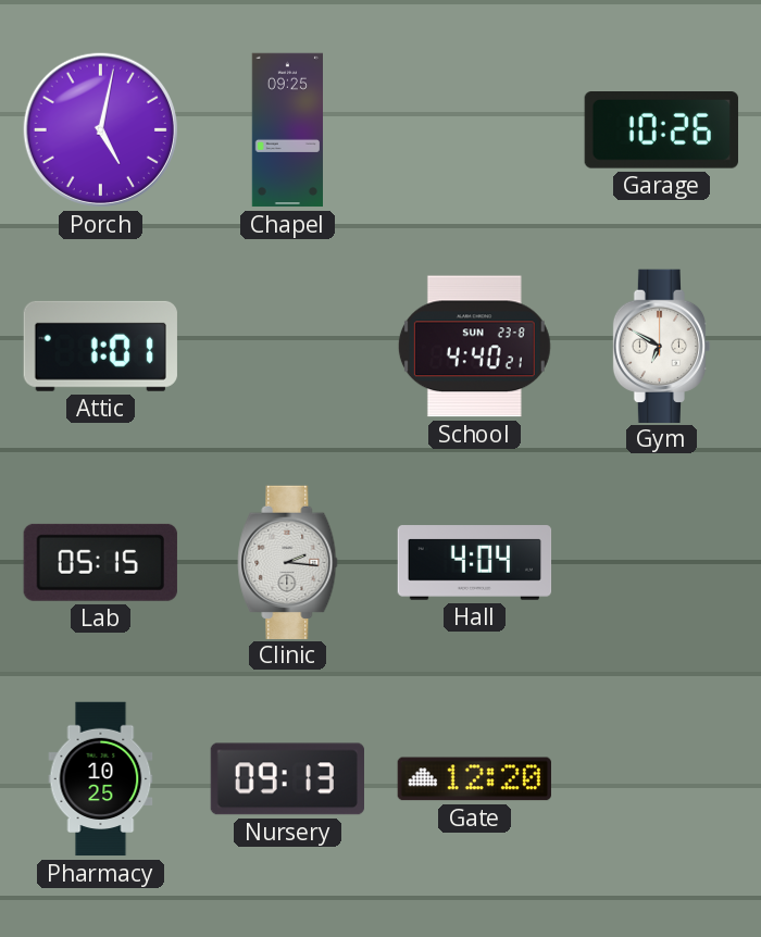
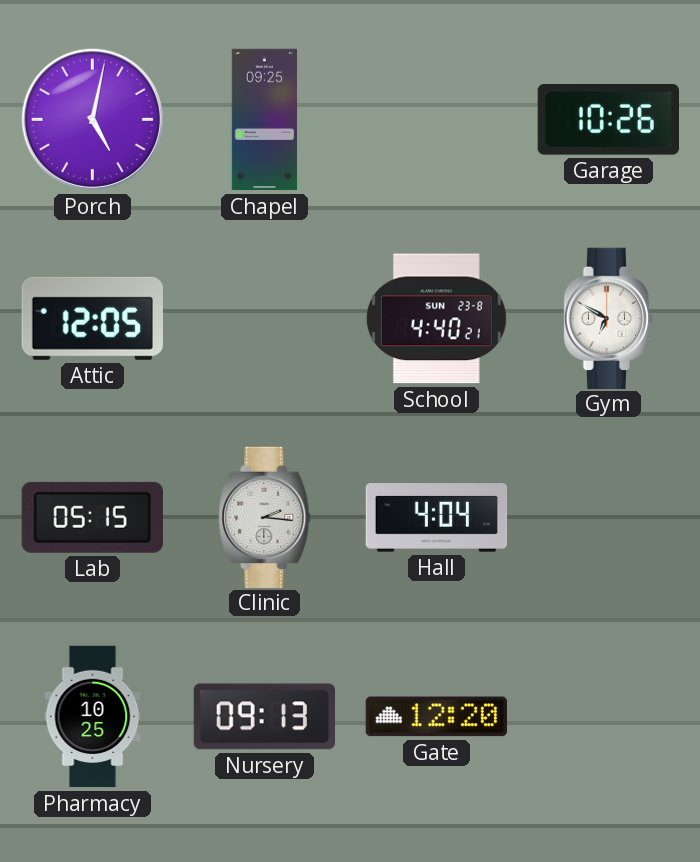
Attic: 1:01 -> 12:05
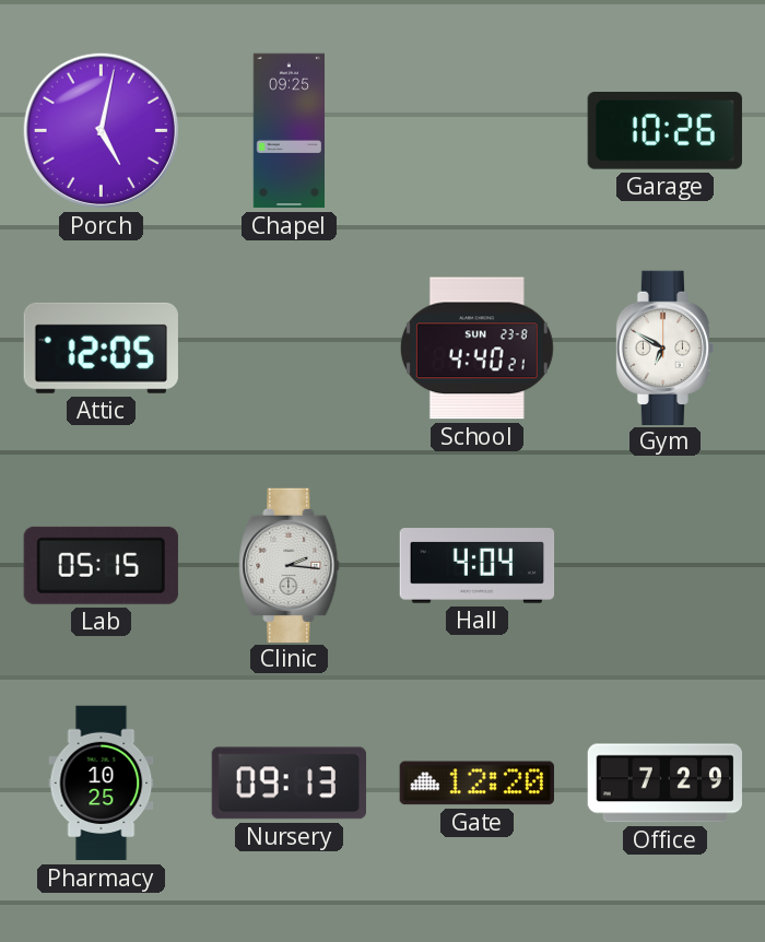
Office: none -> 7:29
